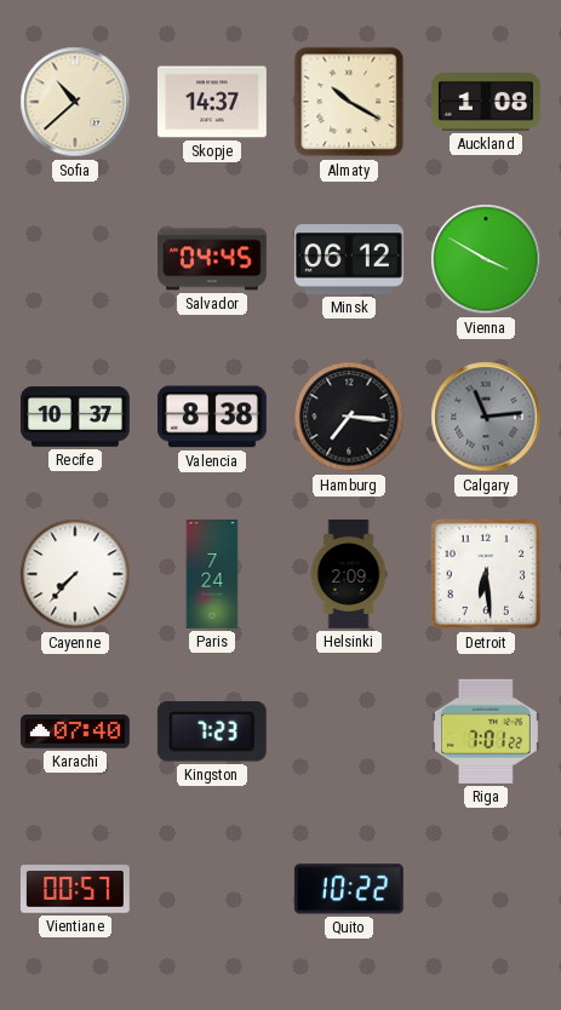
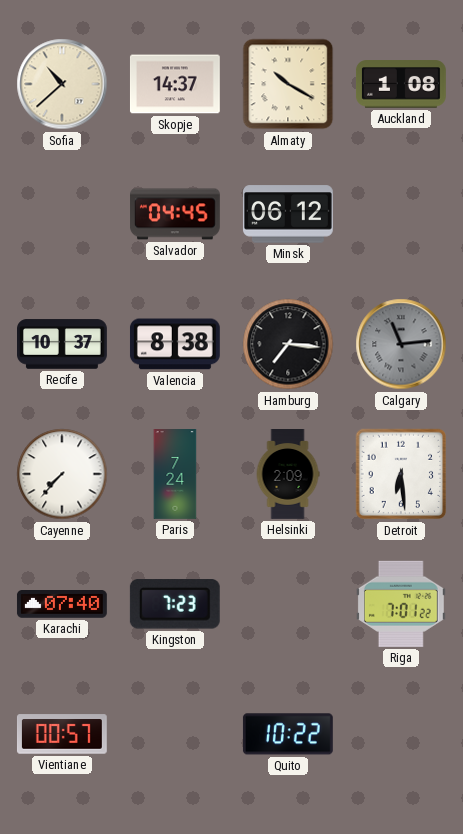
Vienna: 3:50 -> none
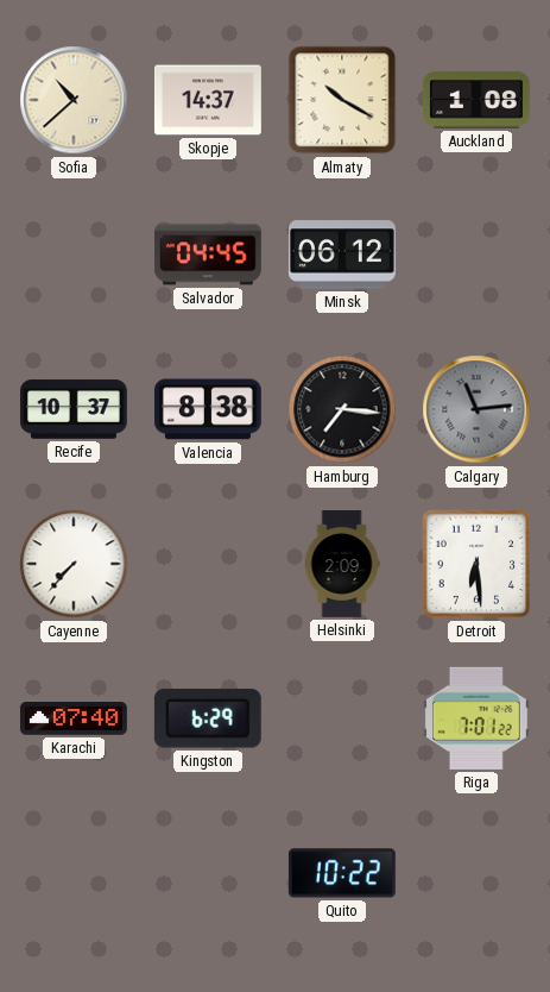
Paris: 7:24 -> none
Kingston: 7:23 -> 6:29
Vientiane: 00:57 -> none
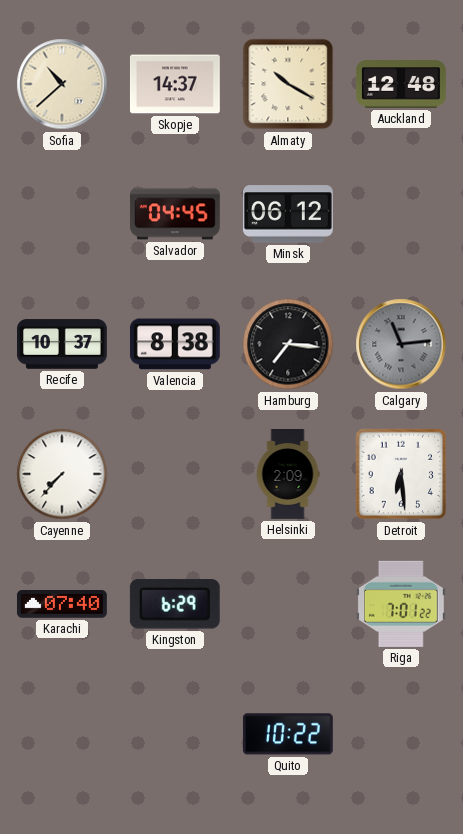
Auckland: 1:08 -> 12:48
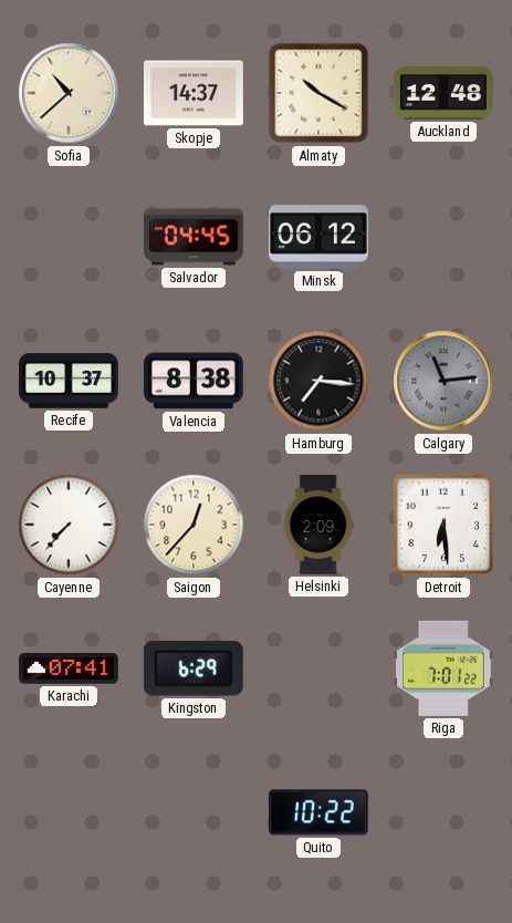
Saigon: none -> 12:37
Karachi: 07:40 -> 07:41
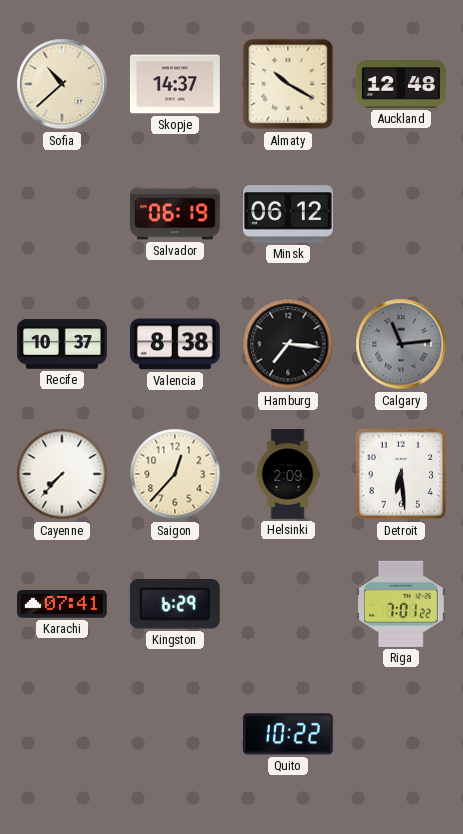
Salvador: 04:45 -> 06:19
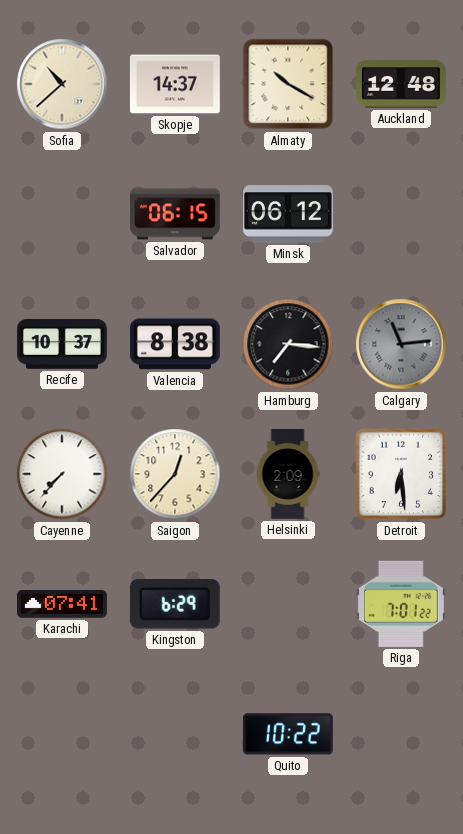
Salvador: 06:19 -> 06:15
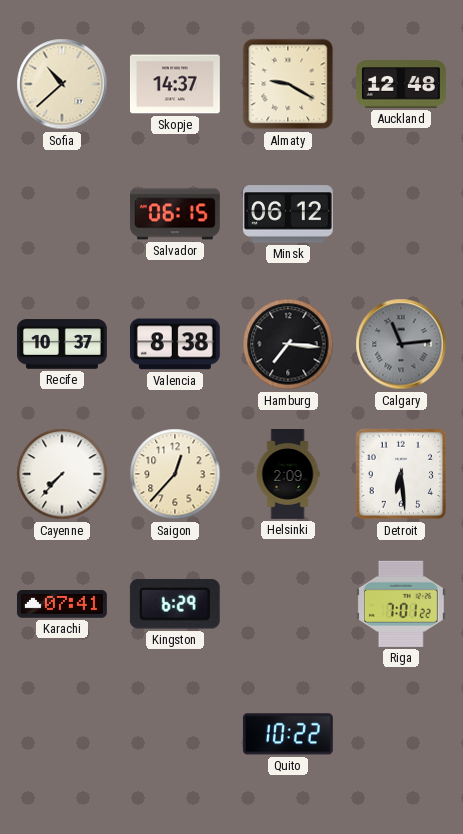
Almaty: 10:20 -> 9:20
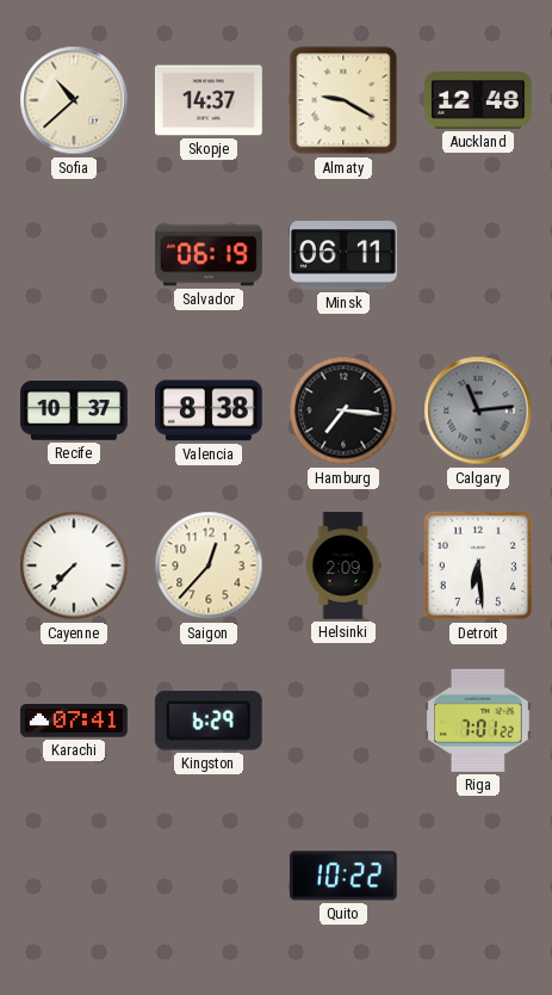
Salvador: 06:15 -> 06:19
Minsk: 06:12 -> 06:11
